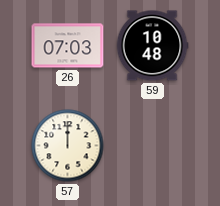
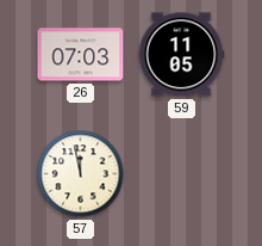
59: 10:48 -> 11:05
57: 12:00 -> 11:58
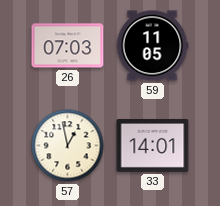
57: 11:58 -> 12:58
33: none -> 14:01
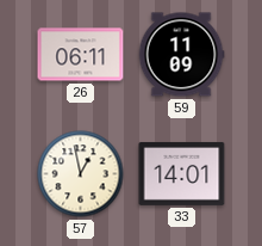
26: 07:03 -> 06:11
59: 11:05 -> 11:09
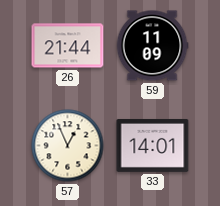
26: 06:11 -> 21:44
57: 12:58 -> 12:56
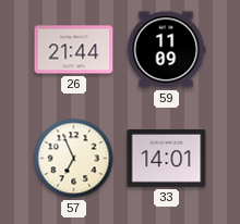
57: 12:56 -> 6:56
